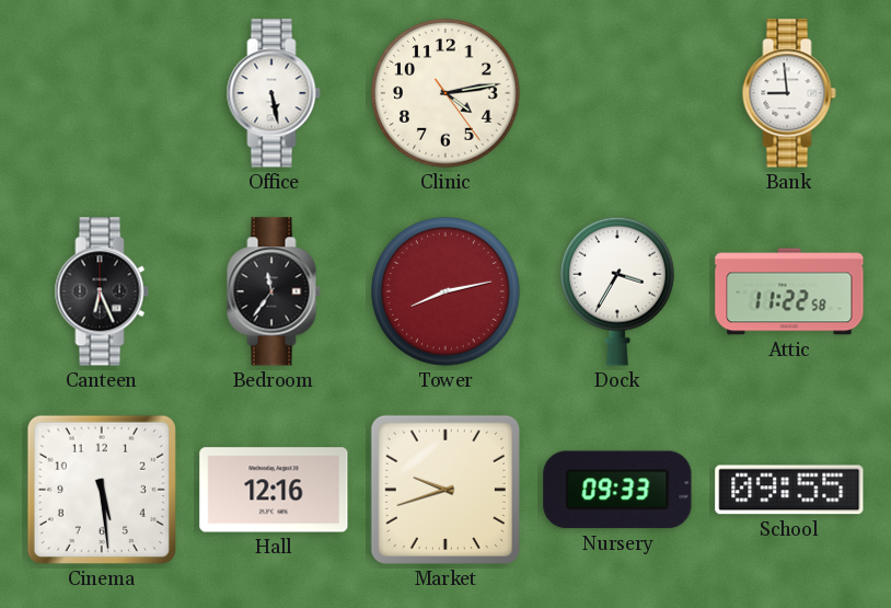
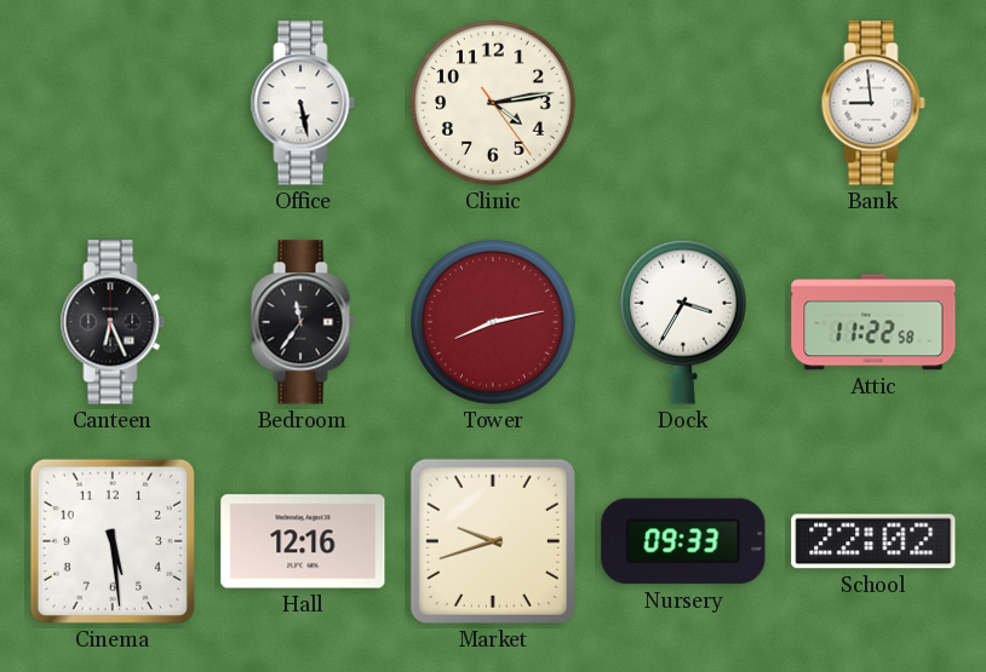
School: 09:55 -> 22:02
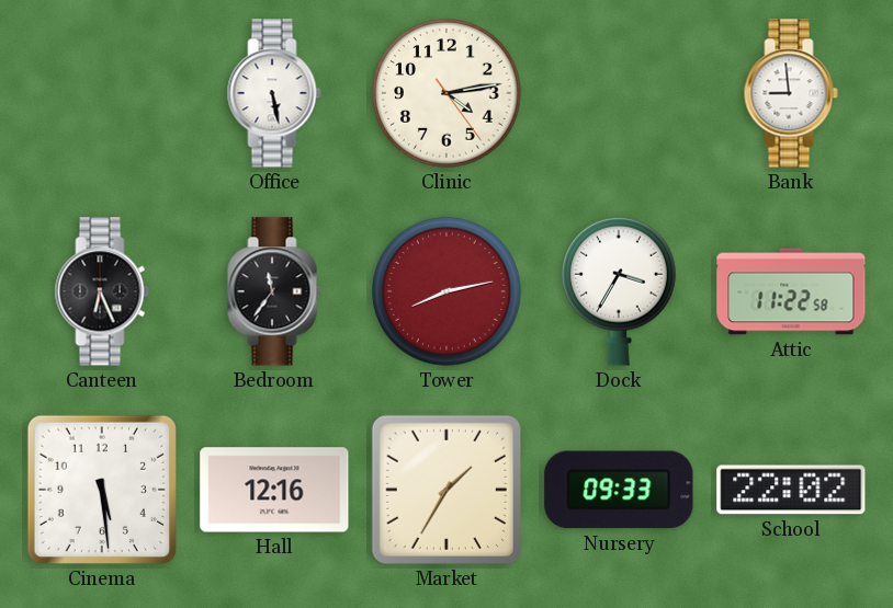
Market: 9:42 -> 1:35
